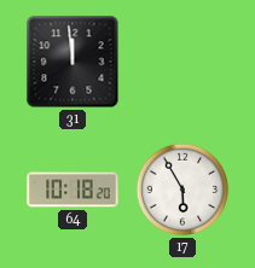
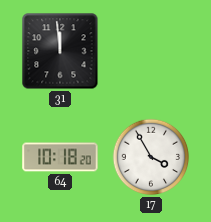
17: 5:55 -> 3:55
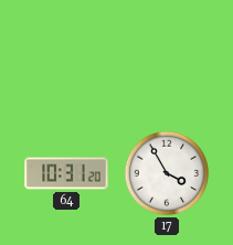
31: 11:59 -> none
64: 10:18 -> 10:31
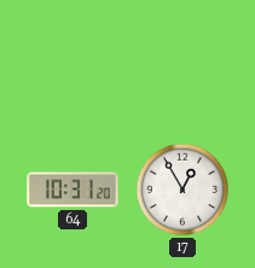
17: 3:55 -> 12:55
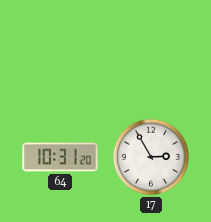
17: 12:55 -> 2:55
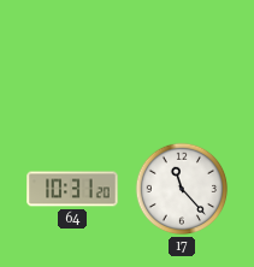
17: 2:55 -> 11:23
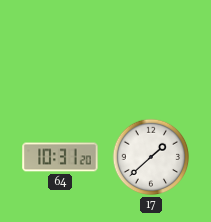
17: 11:23 -> 1:38
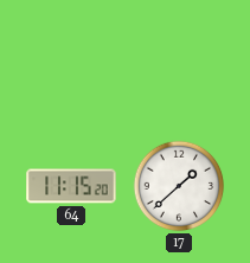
64: 10:31 -> 11:15
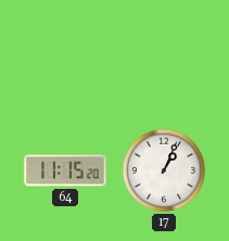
17: 1:38 -> 1:04
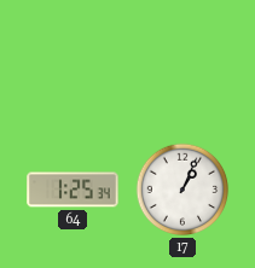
64: 11:15 -> 1:25
